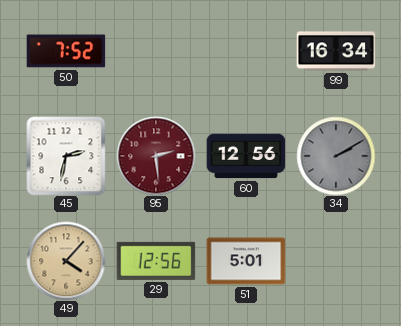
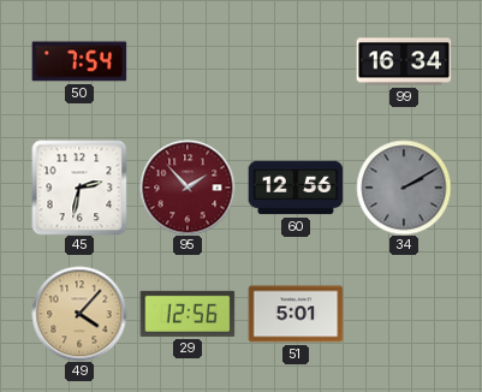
50: 7:52 -> 7:54
95: 2:29 -> 1:53
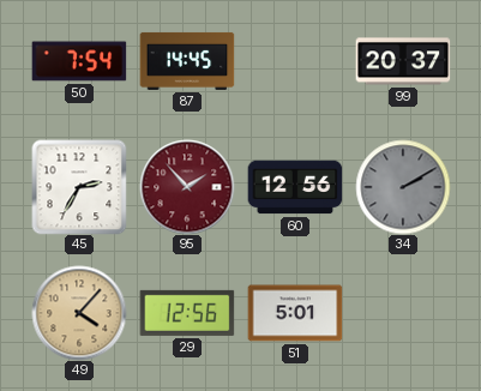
87: none -> 14:45
99: 16:34 -> 20:37
45: 2:32 -> 2:35
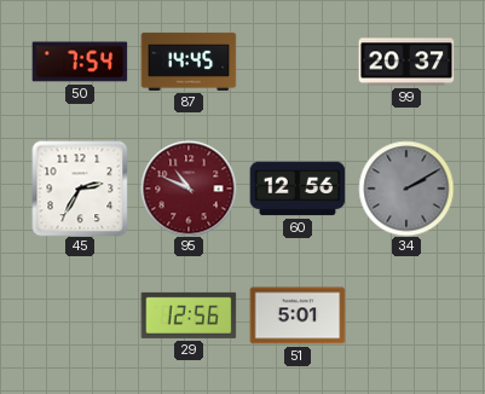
95: 1:53 -> 10:49
49: 4:07 -> none
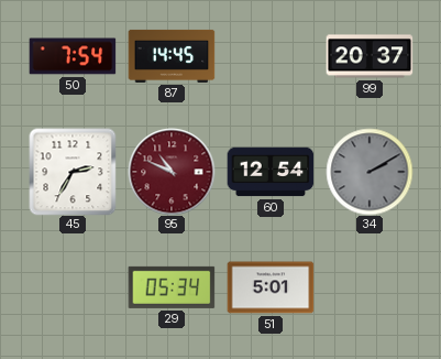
60: 12:56 -> 12:54
29: 12:56 -> 05:34
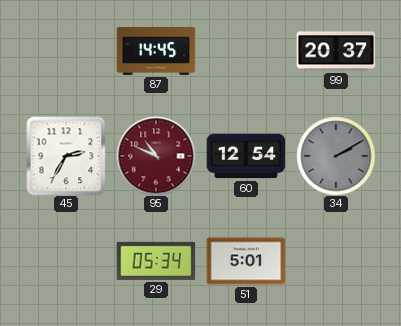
50: 7:54 -> none
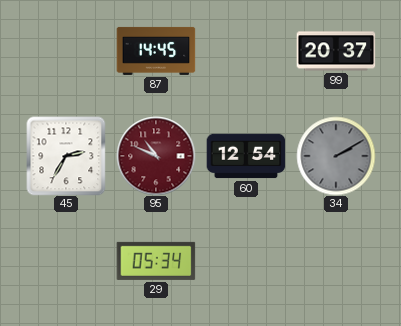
51: 5:01 -> none
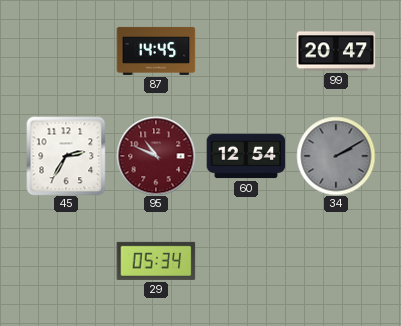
99: 20:37 -> 20:47
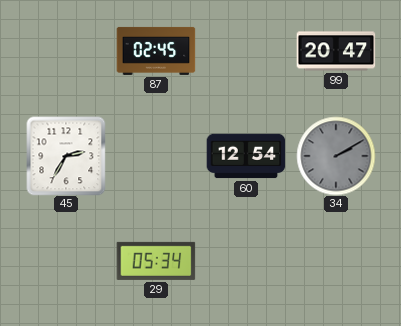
87: 14:45 -> 02:45
95: 10:49 -> none
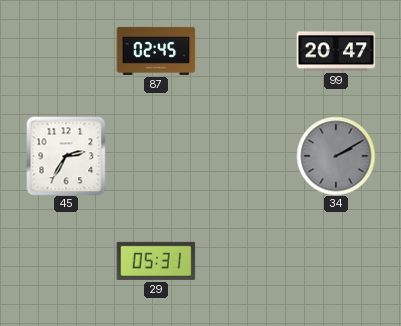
60: 12:54 -> none
29: 05:34 -> 05:31
